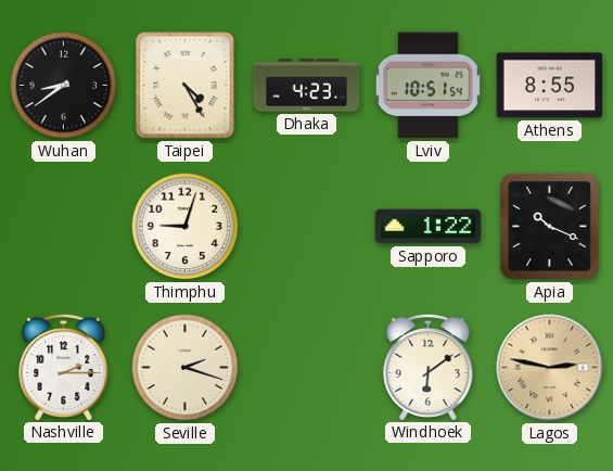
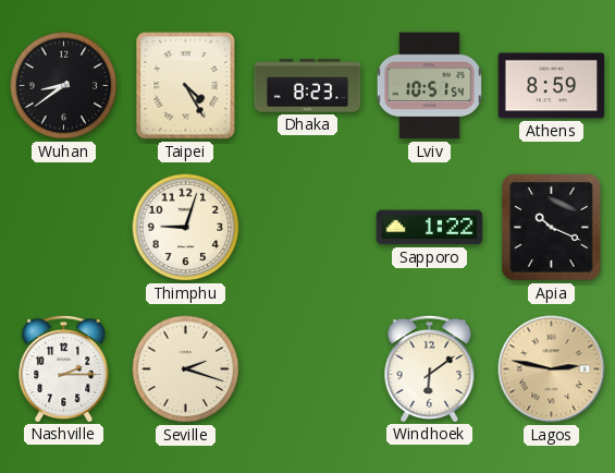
Dhaka: 4:23 -> 8:23
Athens: 8:55 -> 8:59
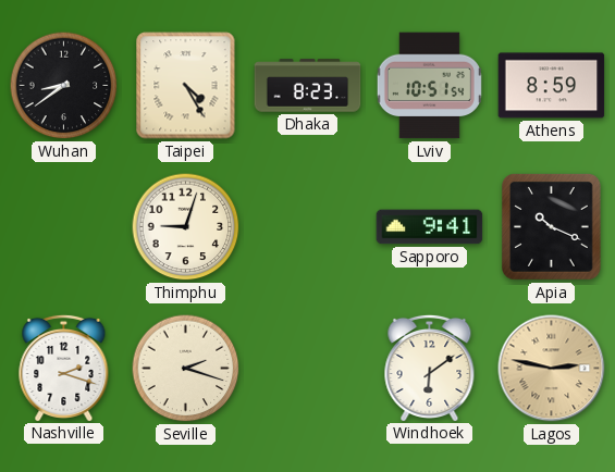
Sapporo: 1:22 -> 9:41
Nashville: 2:15 -> 2:18
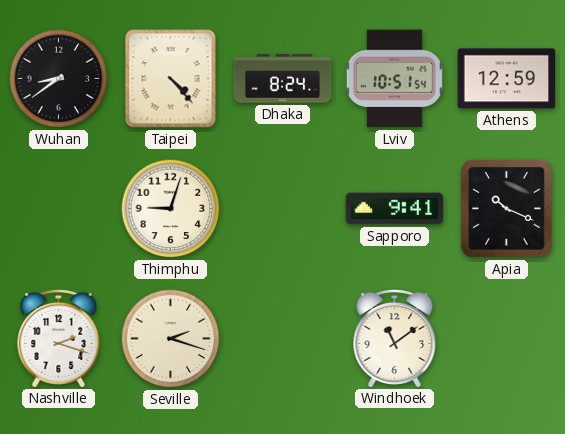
Taipei: 4:25 -> 4:23
Dhaka: 8:23 -> 8:24
Athens: 8:59 -> 12:59
Windhoek: 6:09 -> 11:09
Lagos: 2:47 -> none
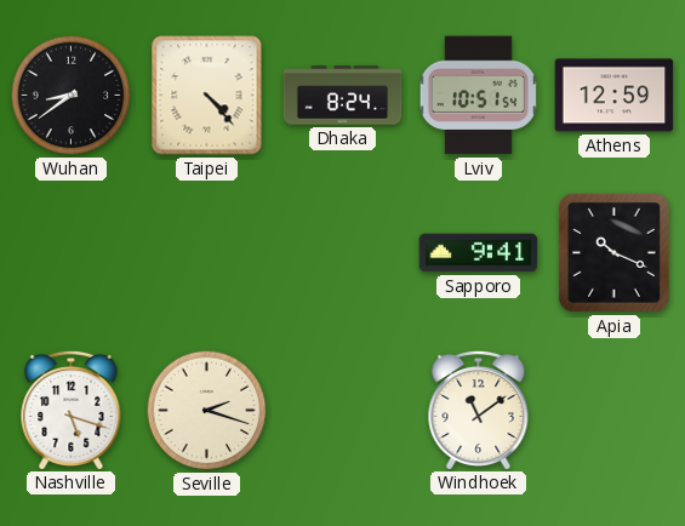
Thimphu: 9:03 -> none
Nashville: 2:18 -> 5:18
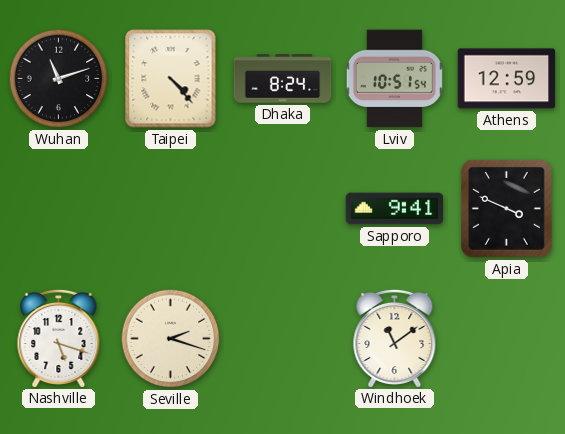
Wuhan: 8:39 -> 11:12
Apia: 10:19 -> 3:49
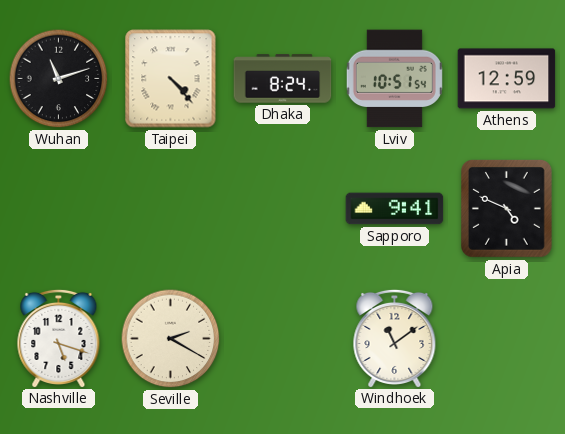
Apia: 3:49 -> 4:49
Seville: 2:18 -> 2:20
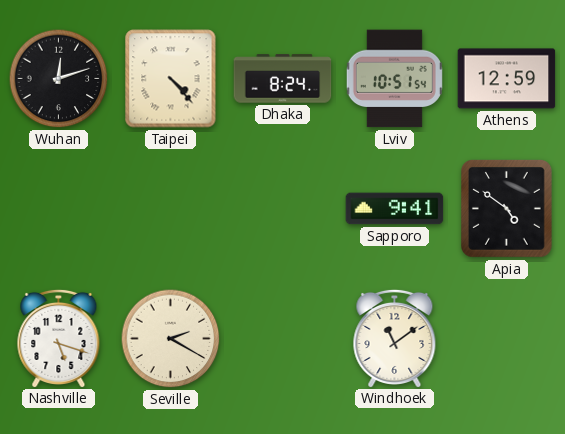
Wuhan: 11:12 -> 12:12
Apia: 4:49 -> 4:51
